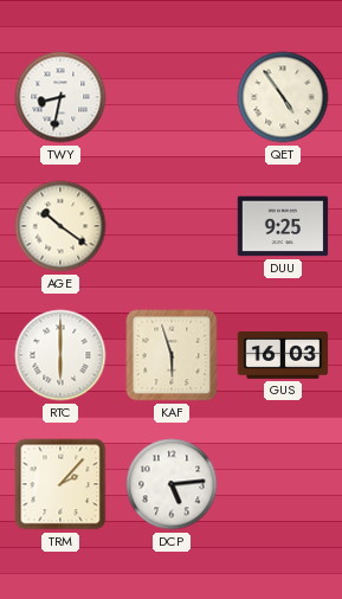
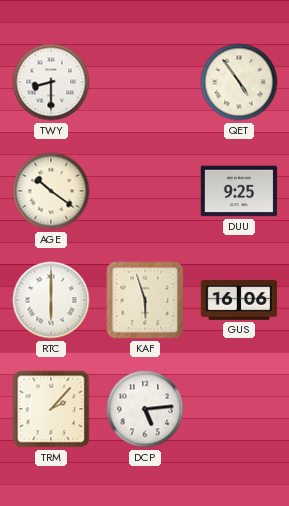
TWY: 8:32 -> 8:30
GUS: 16:03 -> 16:06
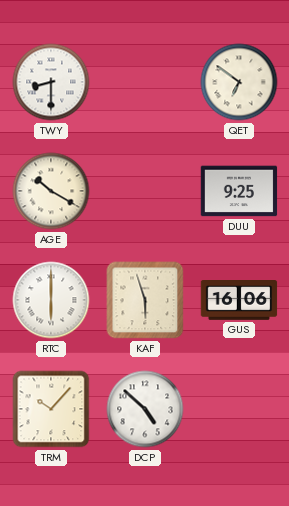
QET: 4:54 -> 6:51
AGE: 10:21 -> 10:20
TRM: 2:07 -> 10:07
DCP: 5:14 -> 4:52
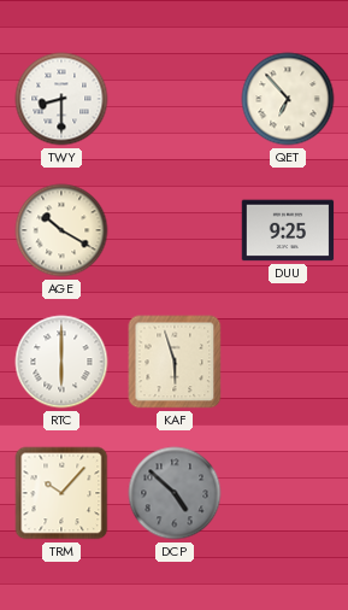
QET: 6:51 -> 6:53
GUS: 16:06 -> none
DCP dial: white -> grey
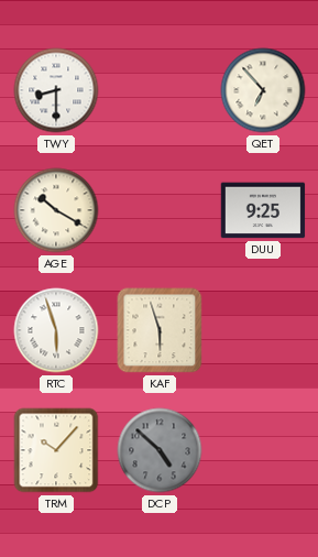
RTC: 6:00 -> 5:57
